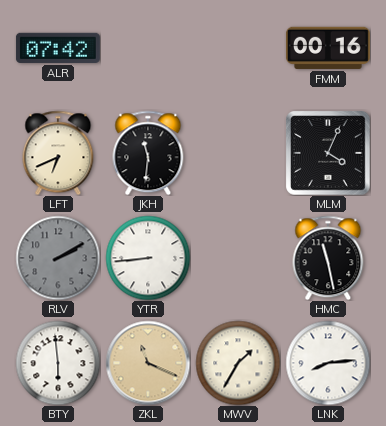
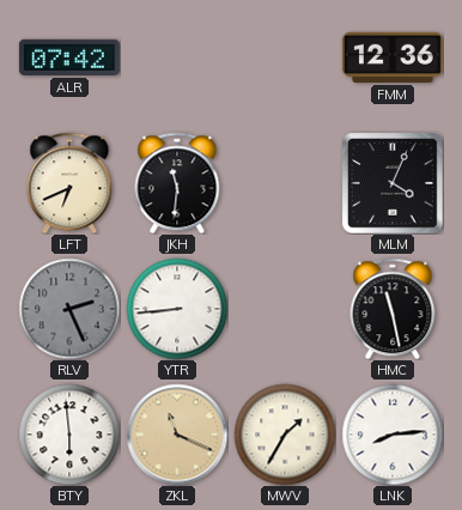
FMM: 00:16 -> 12:36
RLV: 2:10 -> 2:26
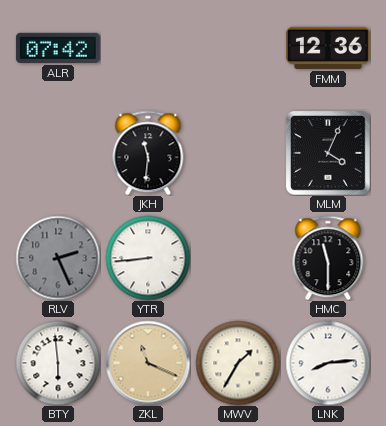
LFT: 6:41 -> none
HMC: 11:28 -> 11:30
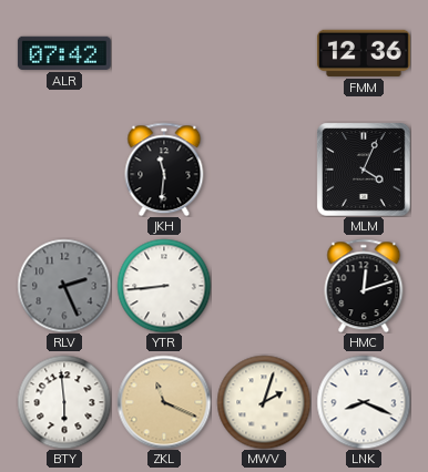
HMC: 11:30 -> 12:12
MWV: 1:35 -> 2:03
LNK: 8:14 -> 8:19
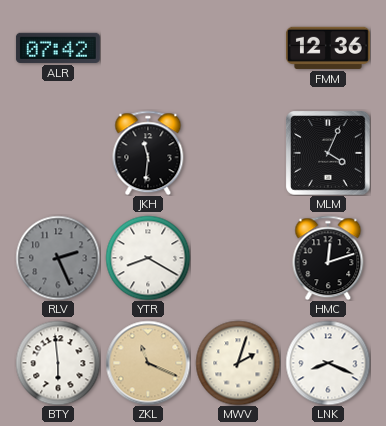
YTR: 8:44 -> 8:20
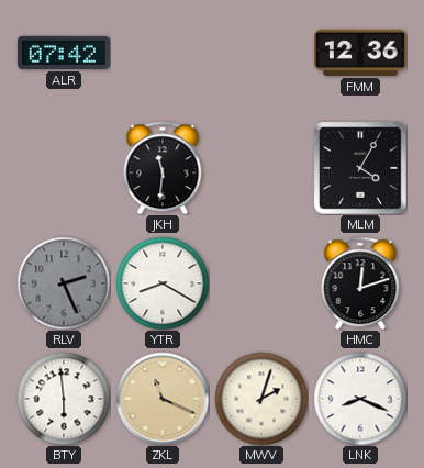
MLM: 4:04 -> 4:05
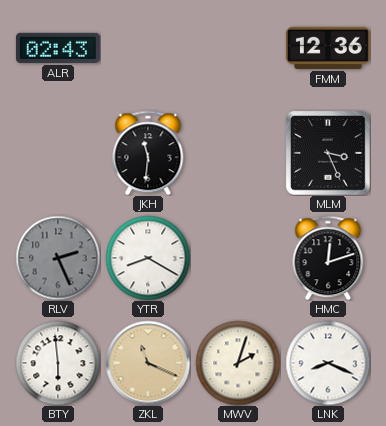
ALR: 07:42 -> 02:43
MLM: 4:05 -> 3:26
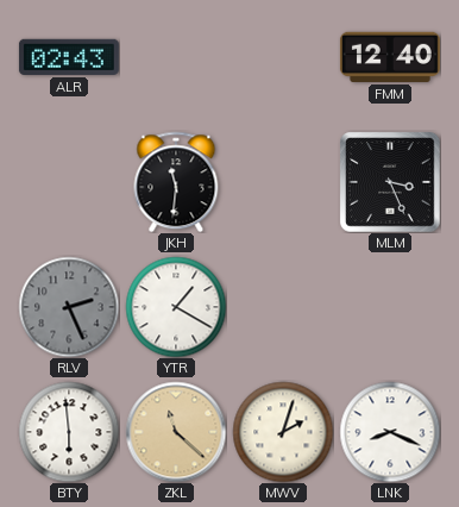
FMM: 12:36 -> 12:40
YTR: 8:20 -> 1:20
HMC: 12:12 -> none
ZKL: 11:19 -> 11:22
